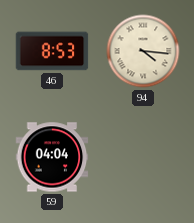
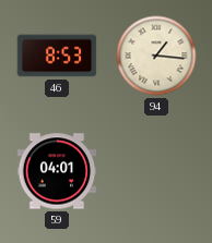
94: 4:16 -> 1:16
59: 04:04 -> 04:01
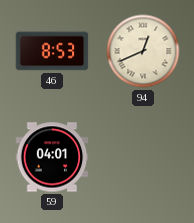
94: 1:16 -> 12:41
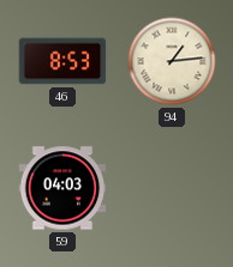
94: 12:41 -> 1:14
59: 04:01 -> 04:03
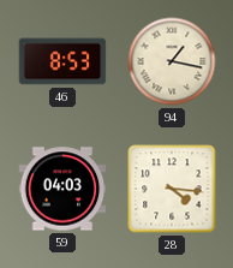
94: 1:14 -> 1:17
28: none -> 4:16
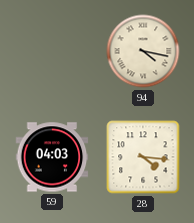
46: 8:53 -> none
94: 1:17 -> 4:17
